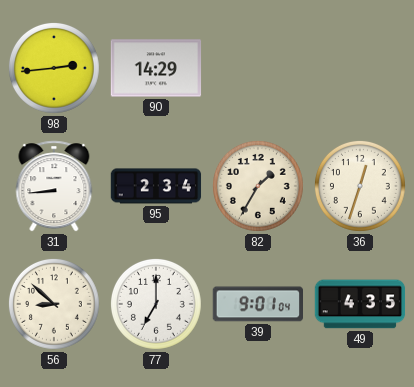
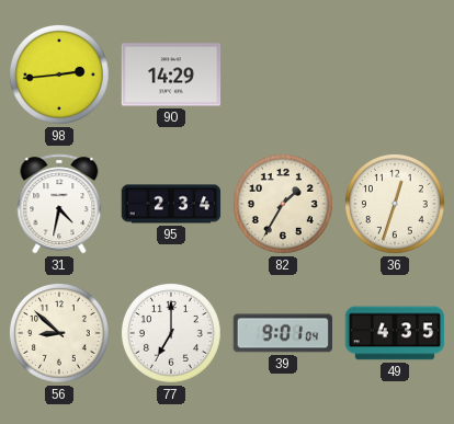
31: 8:44 -> 4:32
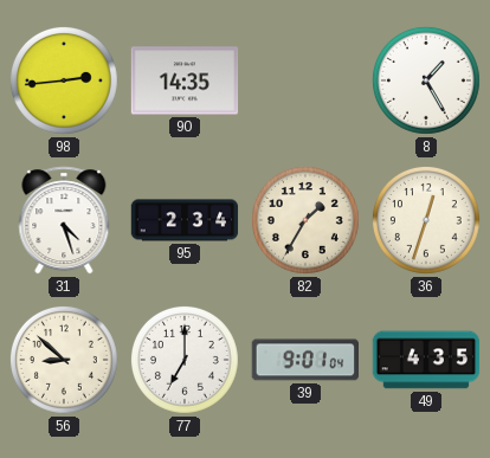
90: 14:29 -> 14:35
8: none -> 1:25
31: 4:32 -> 4:27
